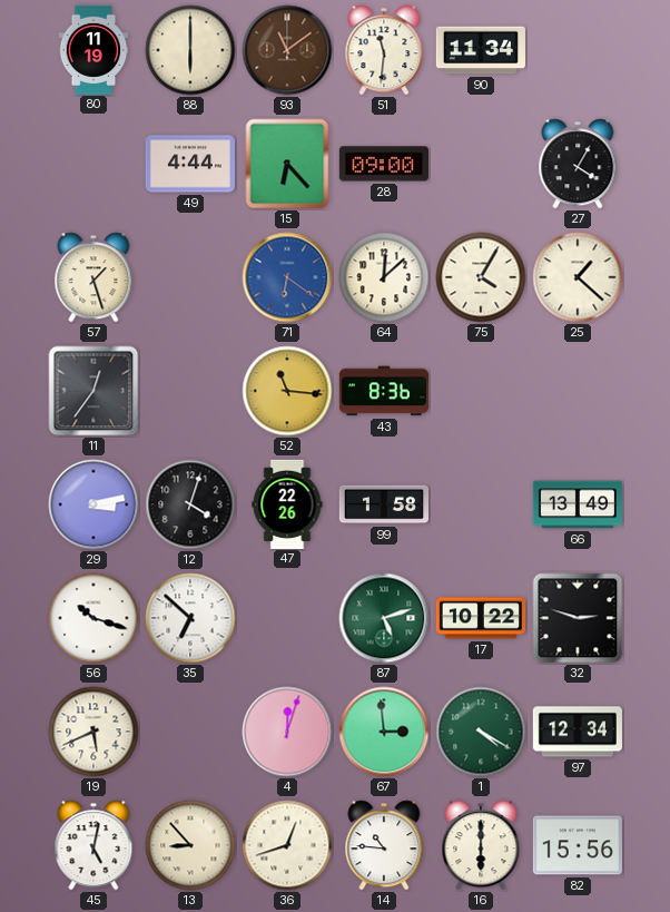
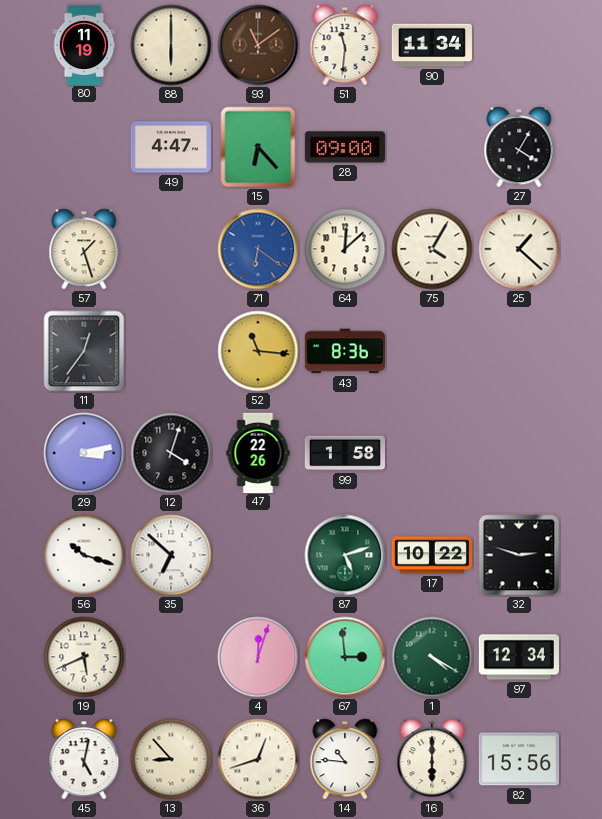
49: 4:44 -> 4:47
66: 13:49 -> none
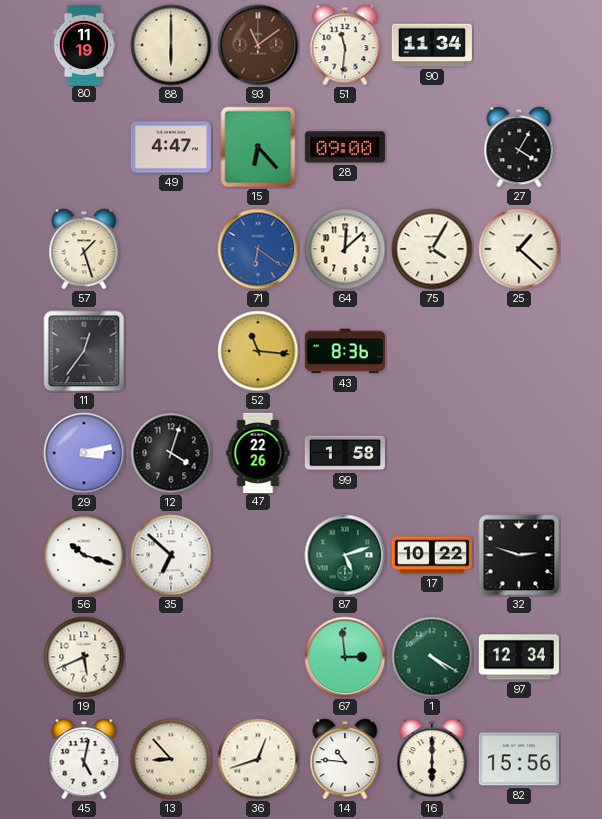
4: 12:03 -> none
